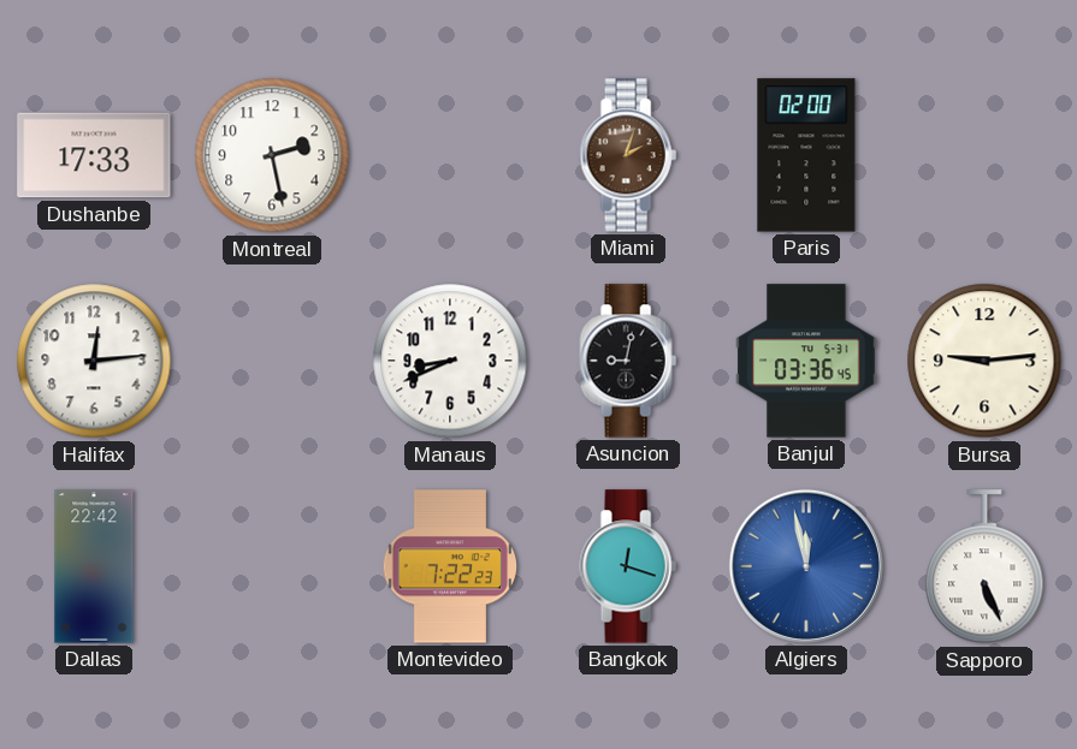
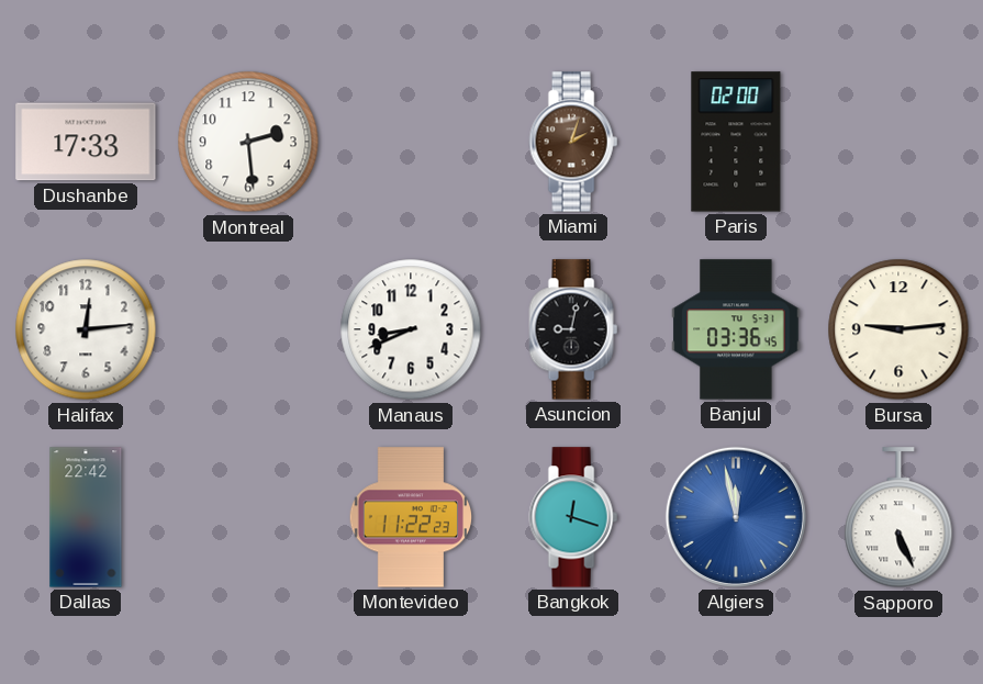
Montreal: 2:28 -> 2:29
Montevideo: 7:22 -> 11:22
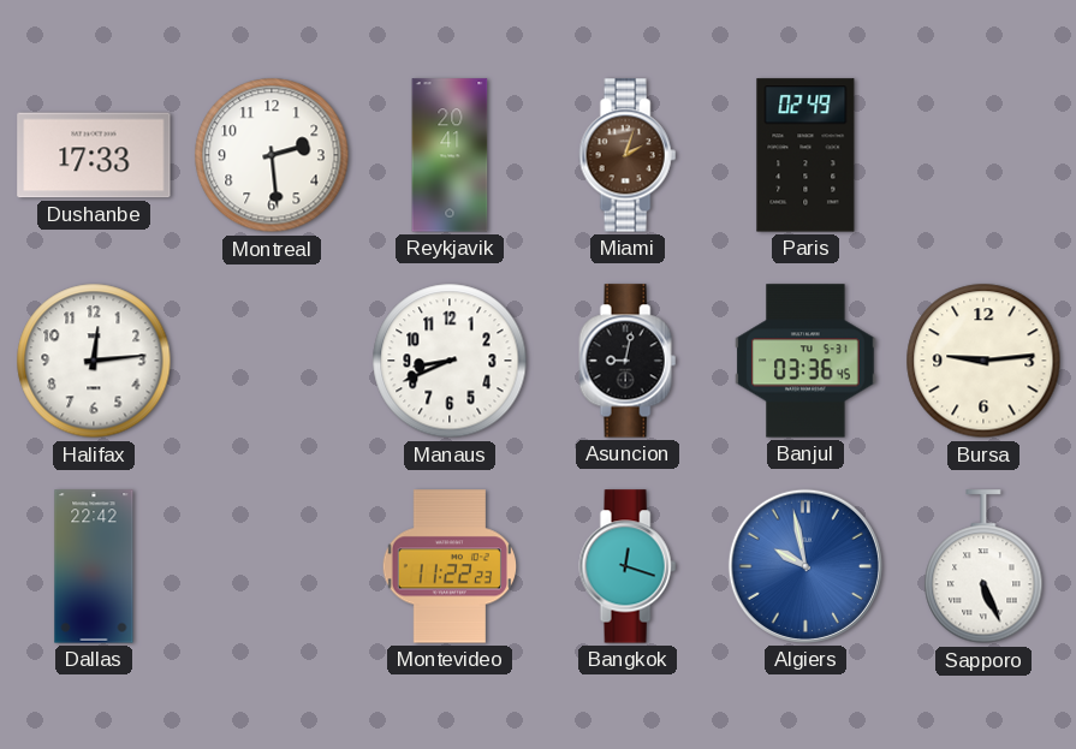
Reykjavik: none -> 20:41
Paris: 02:00 -> 02:49
Algiers: 11:58 -> 9:58
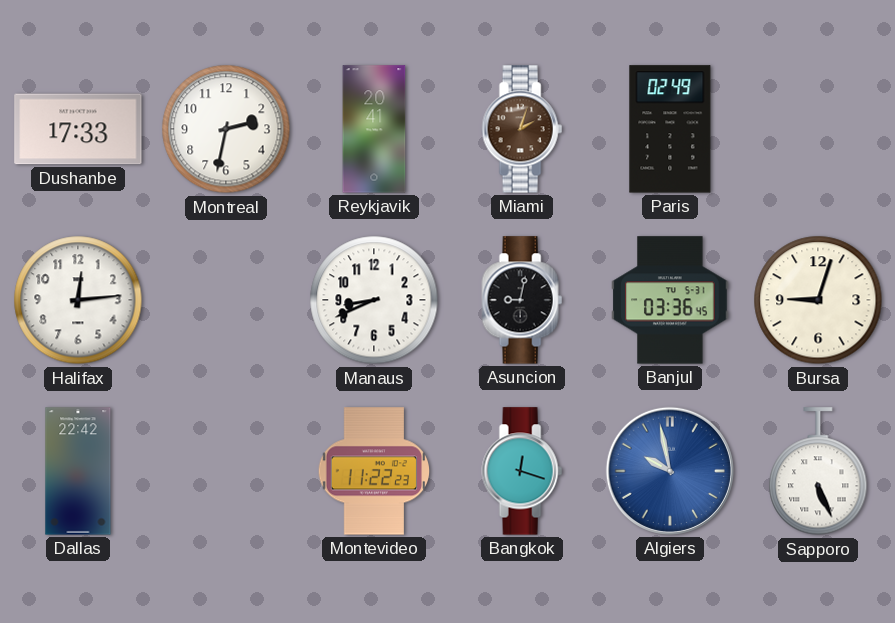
Montreal: 2:29 -> 2:32
Bursa: 9:14 -> 9:03
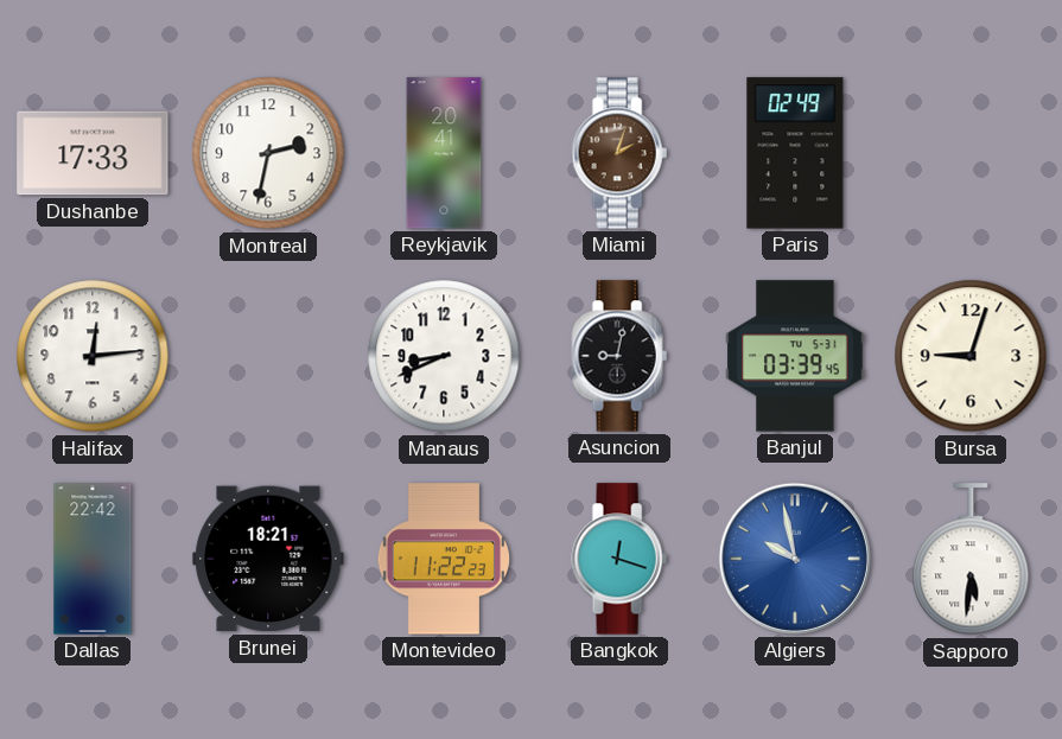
Banjul: 03:36 -> 03:39
Brunei: none -> 18:21
Sapporo: 5:26 -> 5:31
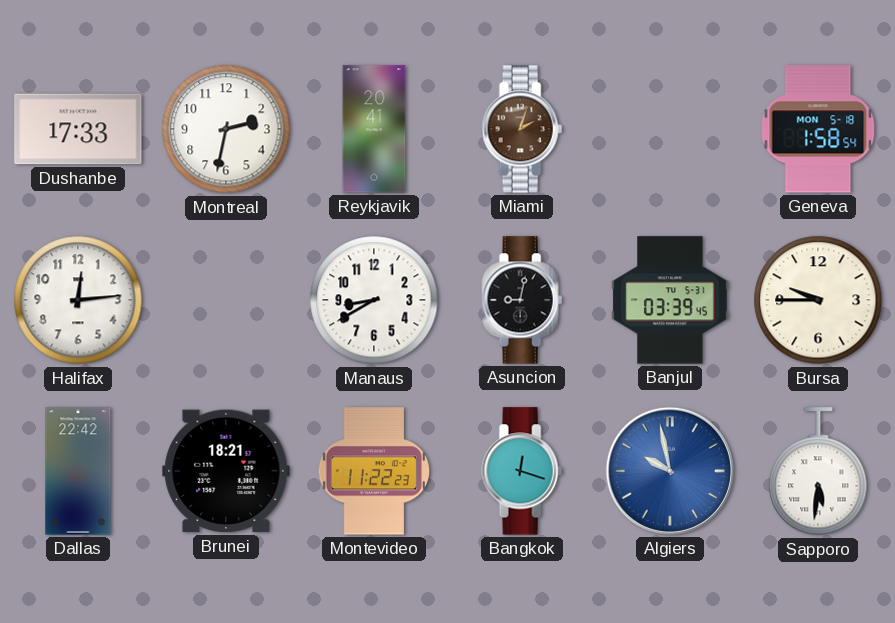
Paris: 02:49 -> none
Geneva: none -> 1:58
Manaus: 8:41 -> 8:40
Bursa: 9:03 -> 9:45
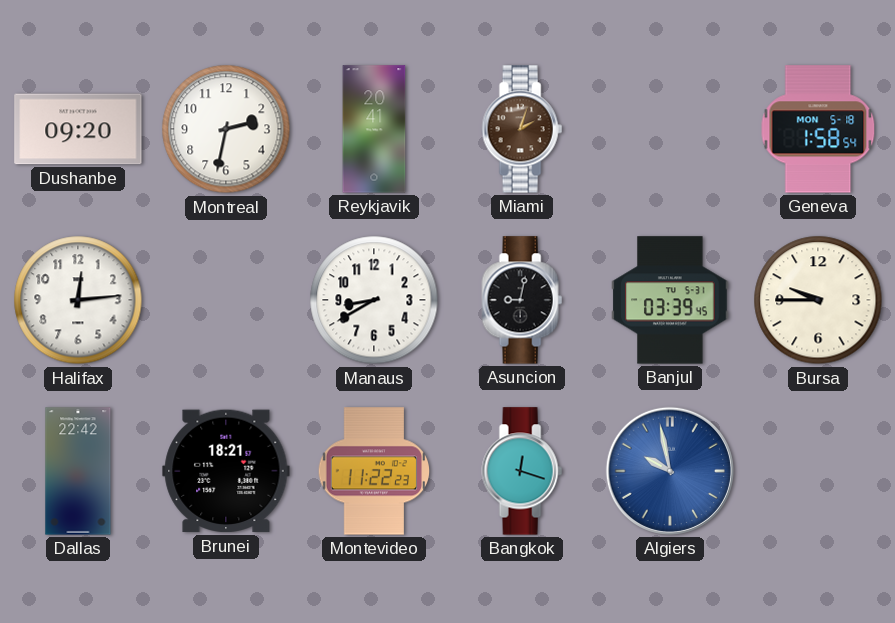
Dushanbe: 17:33 -> 09:20
Sapporo: 5:31 -> none
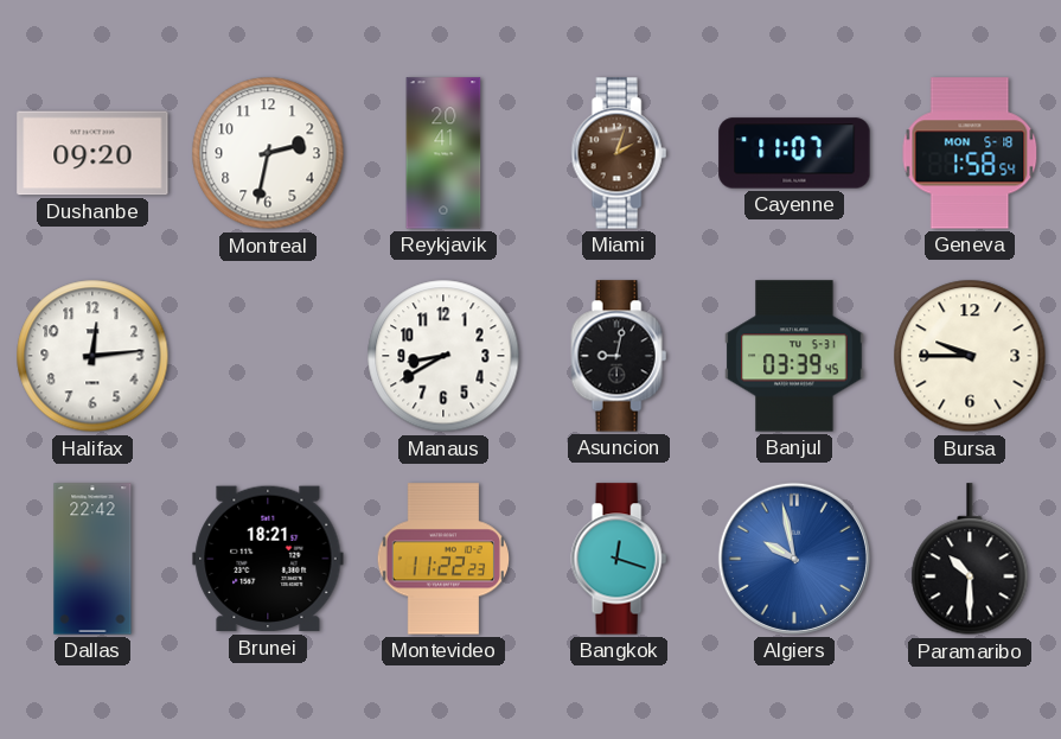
Cayenne: none -> 11:07
Paramaribo: none -> 10:30
